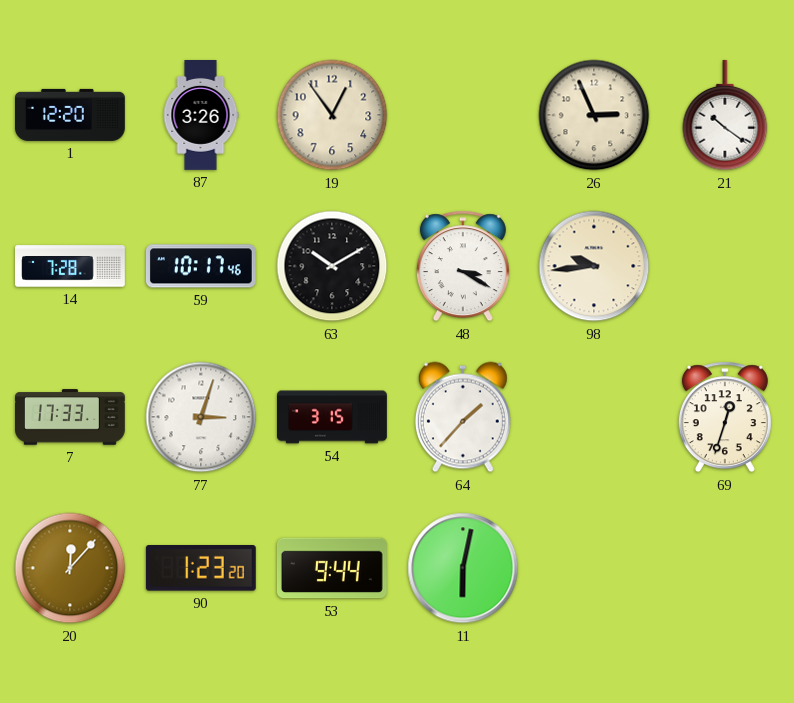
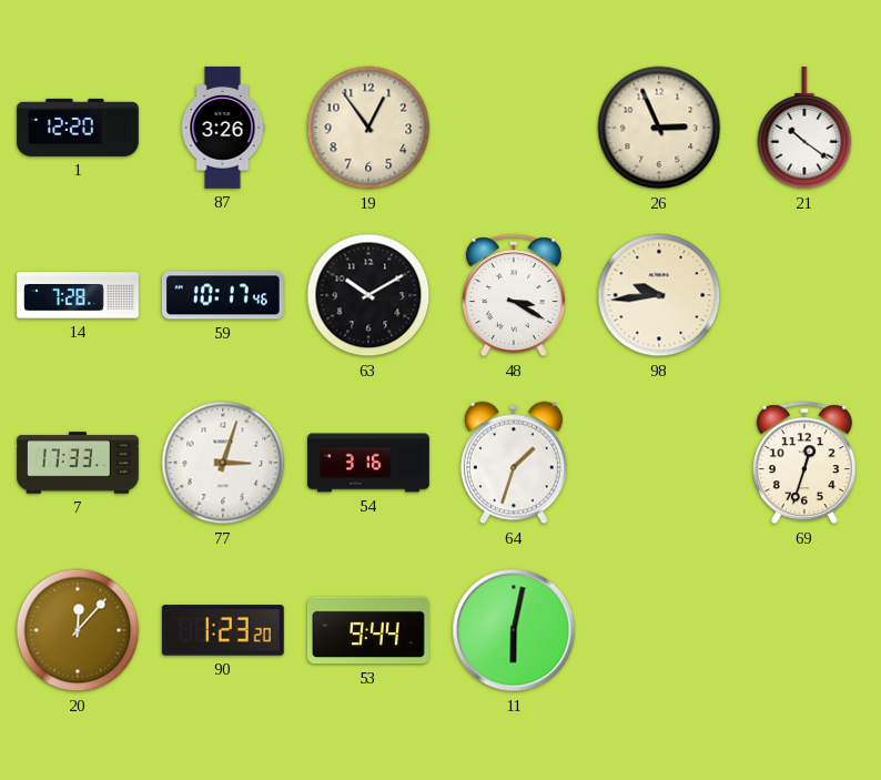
54: 3:15 -> 3:16
64: 1:37 -> 1:33
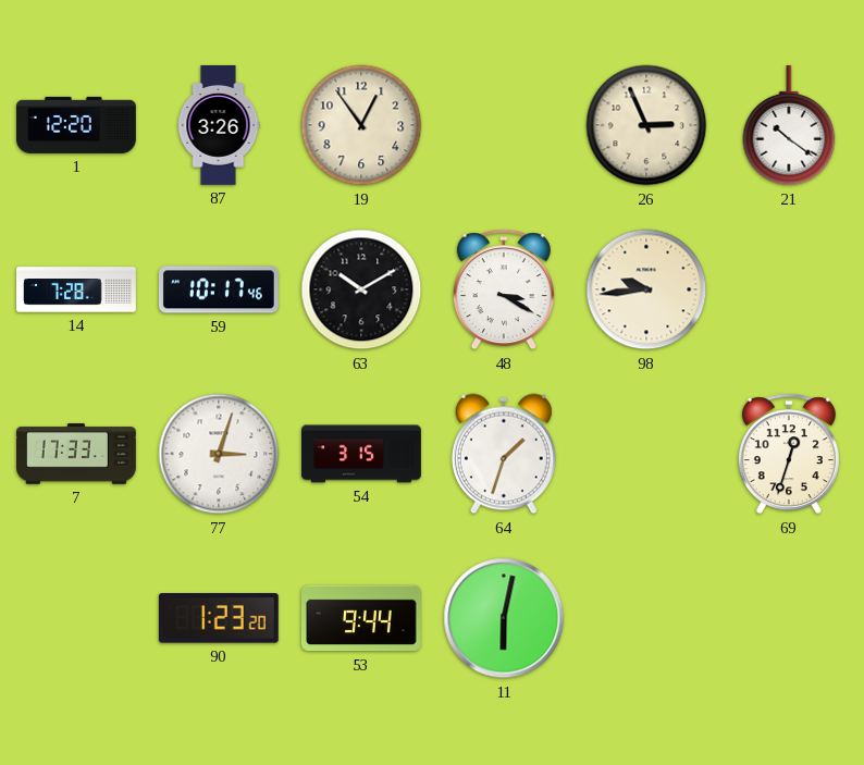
54: 3:16 -> 3:15
20: 12:07 -> none
